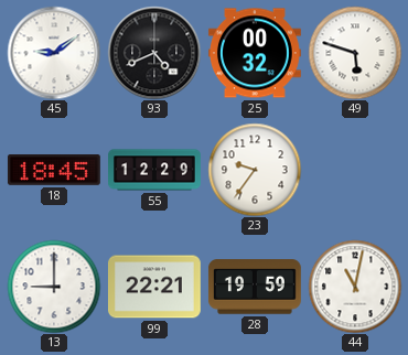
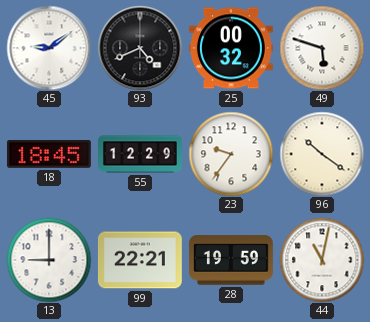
96: none -> 10:21
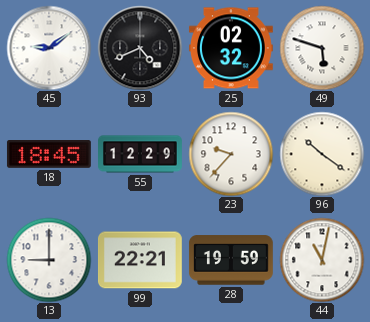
25: 00:32 -> 02:32
23: 9:36 -> 9:37
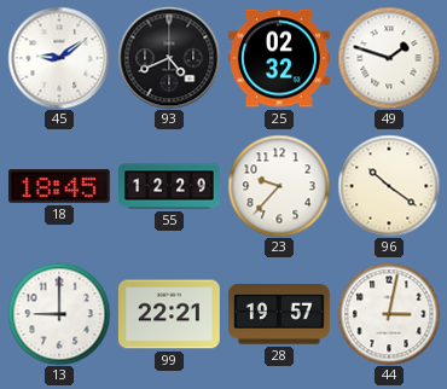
49: 5:48 -> 1:48
28: 19:59 -> 19:57
44: 11:02 -> 3:02
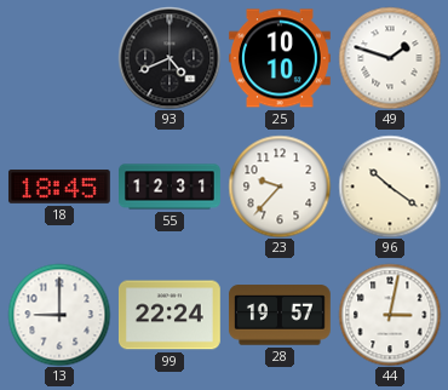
45: 9:09 -> none
25: 02:32 -> 10:10
55: 12:29 -> 12:31
99: 22:21 -> 22:24
